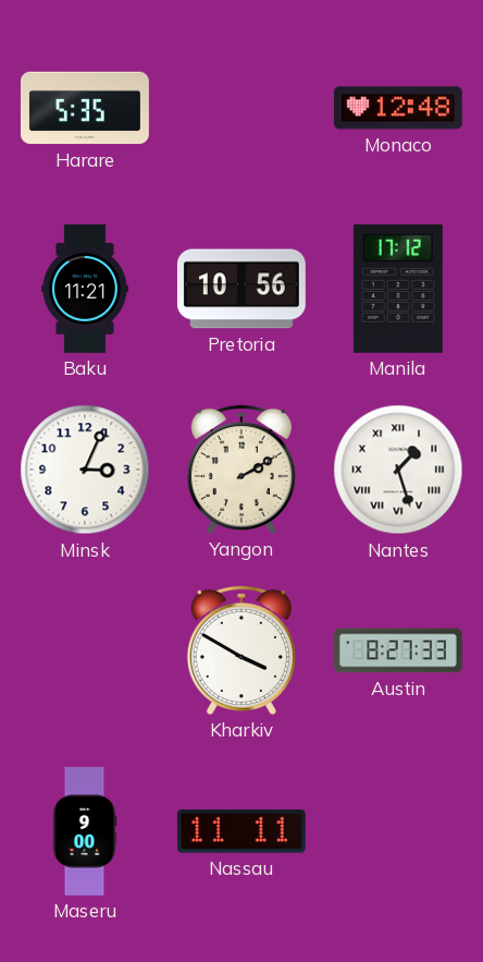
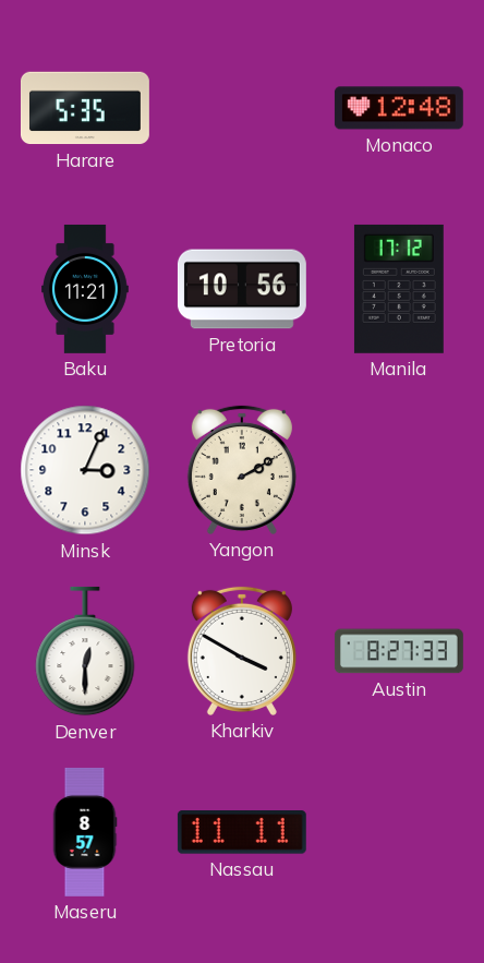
Nantes: 1:27 -> none
Denver: none -> 12:30
Maseru: 9:00 -> 8:57
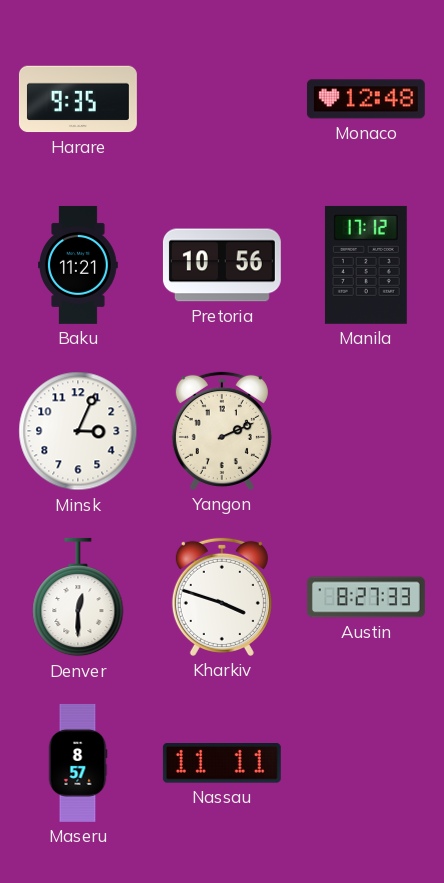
Harare: 5:35 -> 9:35
Yangon: 2:10 -> 2:11
Kharkiv: 3:50 -> 3:48
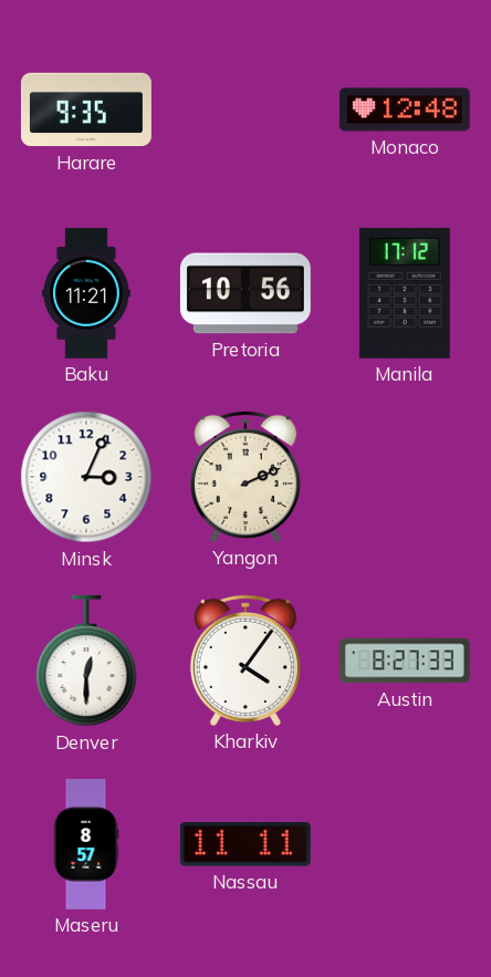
Kharkiv: 3:48 -> 4:06
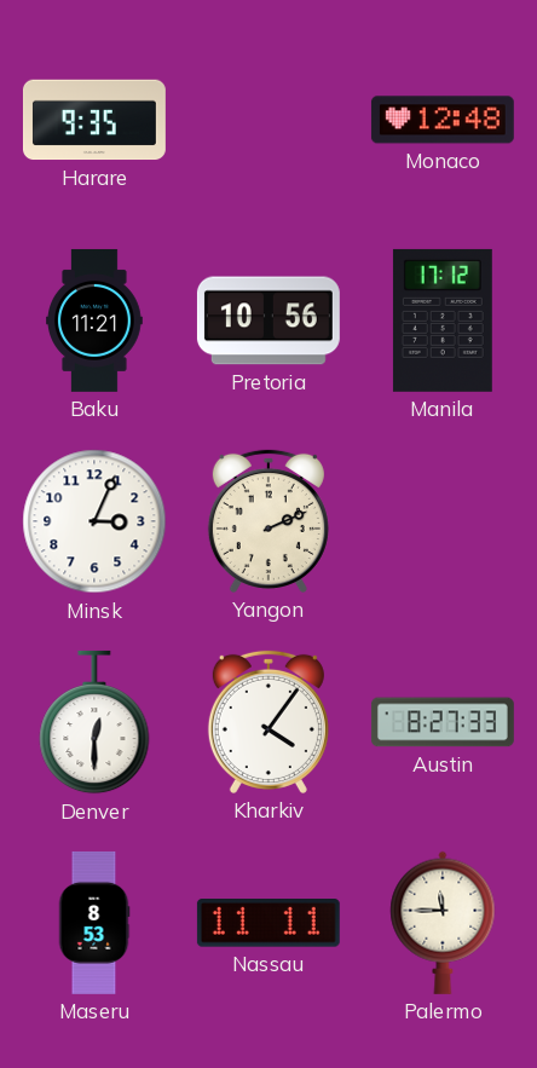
Maseru: 8:57 -> 8:53
Palermo: none -> 11:45
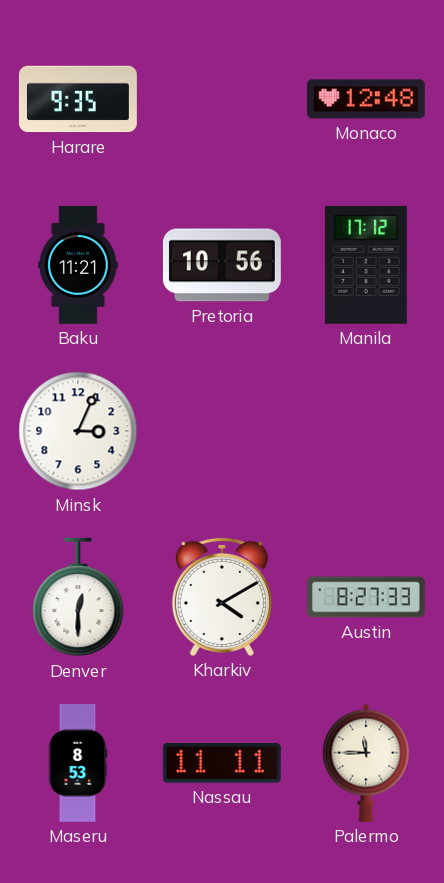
Yangon: 2:11 -> none
Kharkiv: 4:06 -> 4:10
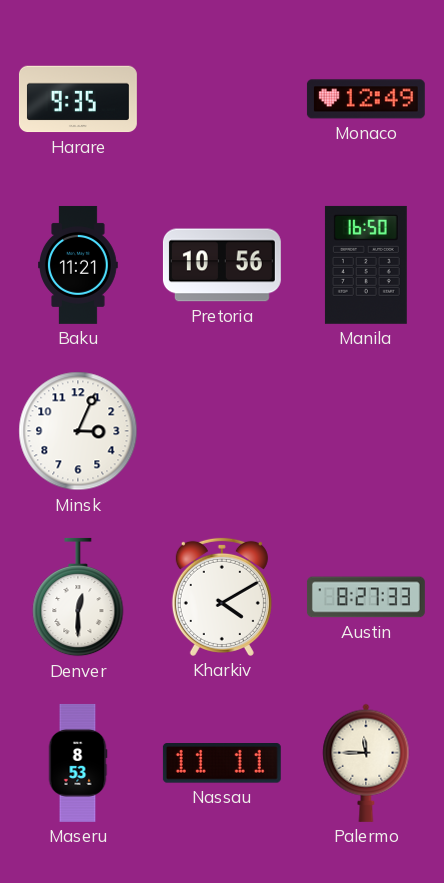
Monaco: 12:48 -> 12:49
Manila: 17:12 -> 16:50
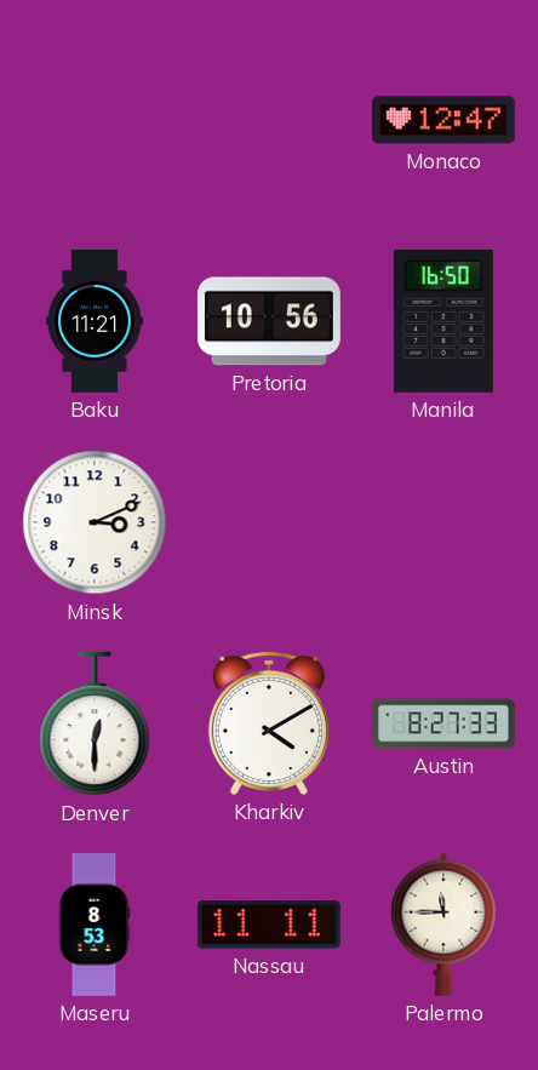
Harare: 9:35 -> none
Monaco: 12:49 -> 12:47
Minsk: 3:04 -> 3:11
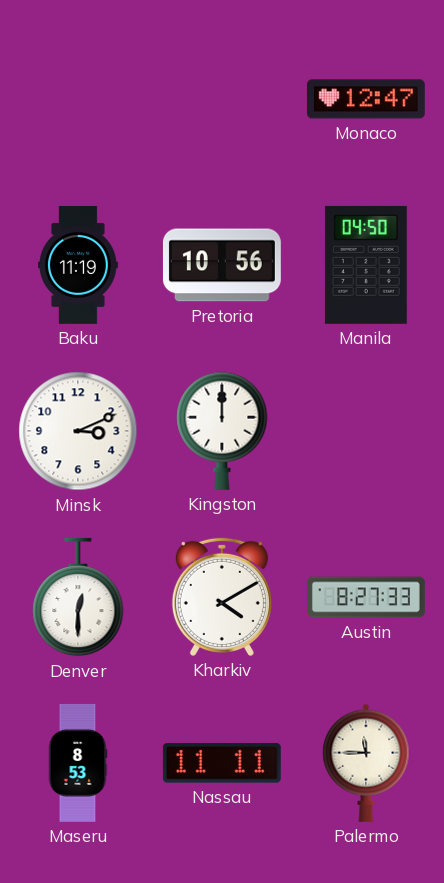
Baku: 11:21 -> 11:19
Manila: 16:50 -> 04:50
Kingston: none -> 12:00
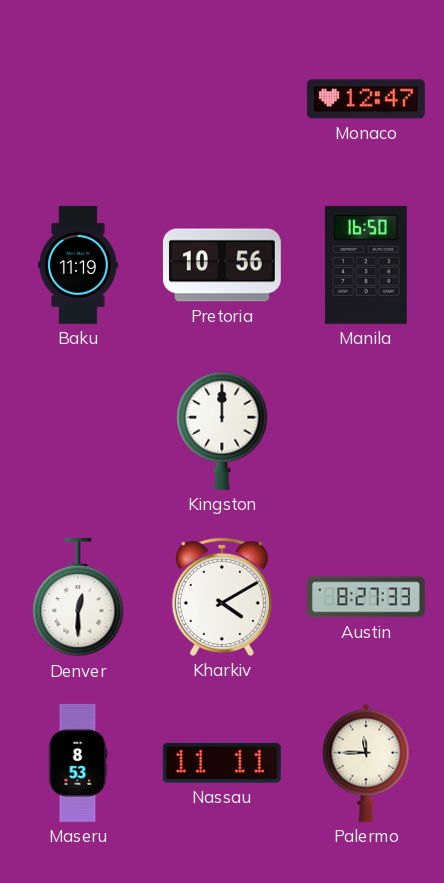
Manila: 04:50 -> 16:50
Minsk: 3:11 -> none
